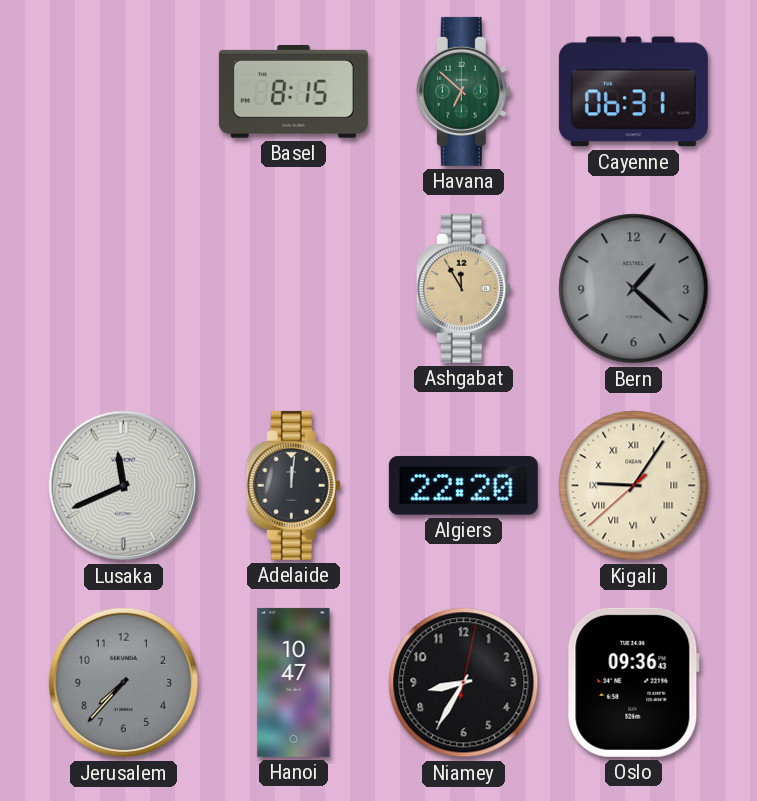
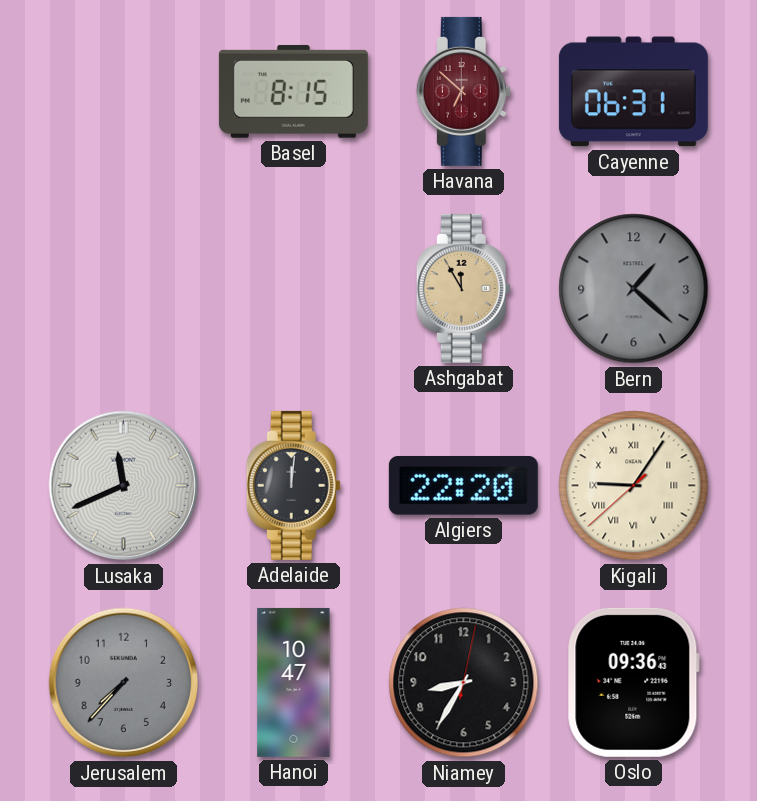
Havana dial: green -> burgundy
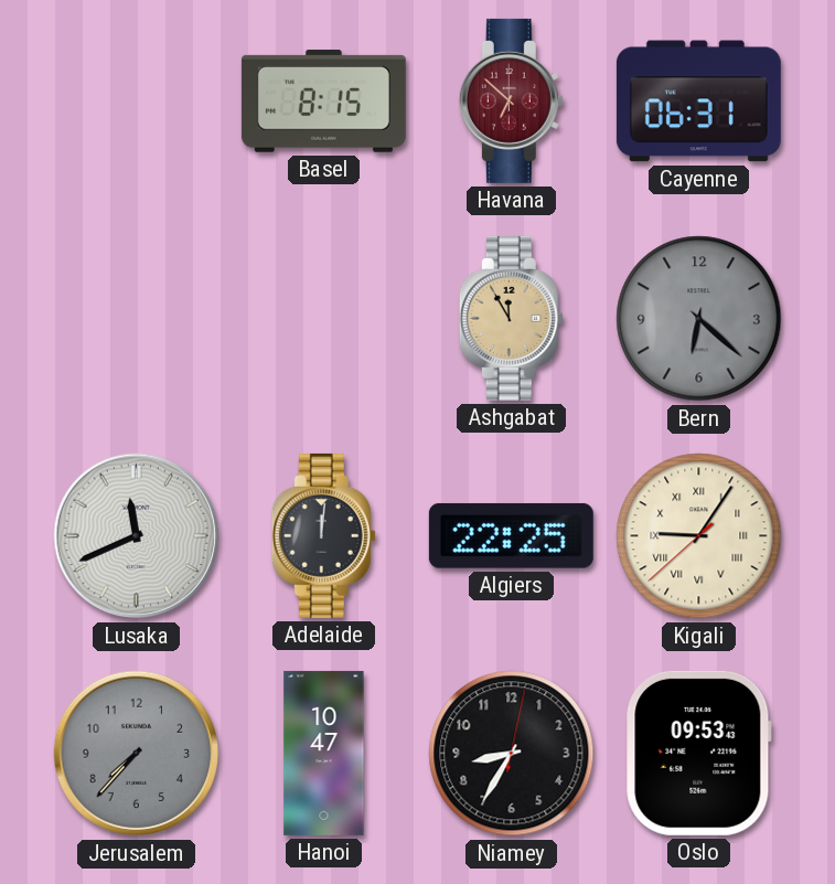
Bern: 1:22 -> 6:22
Algiers: 22:20 -> 22:25
Oslo: 09:36 -> 09:53
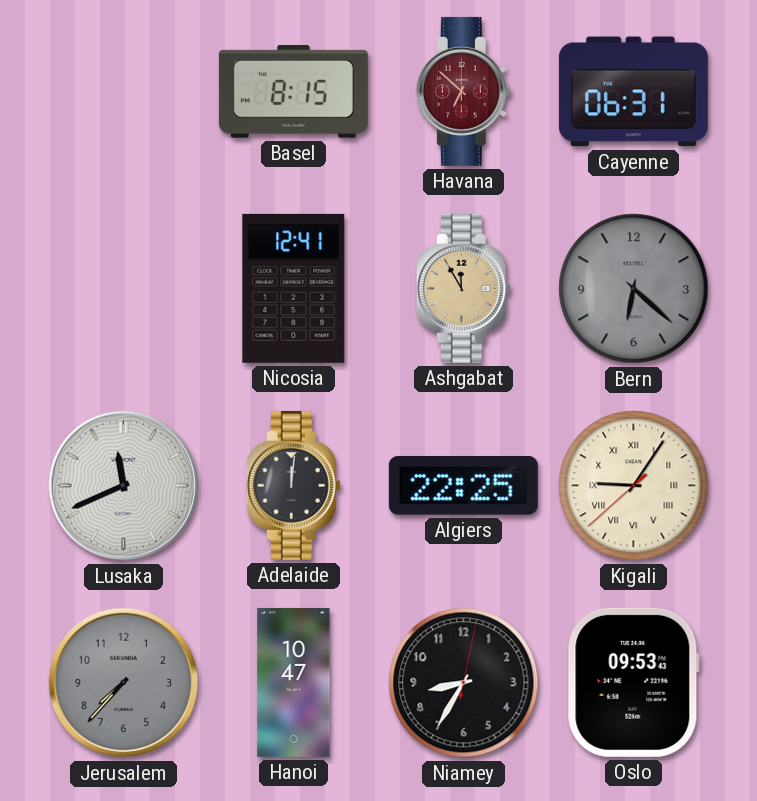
Nicosia: none -> 12:41
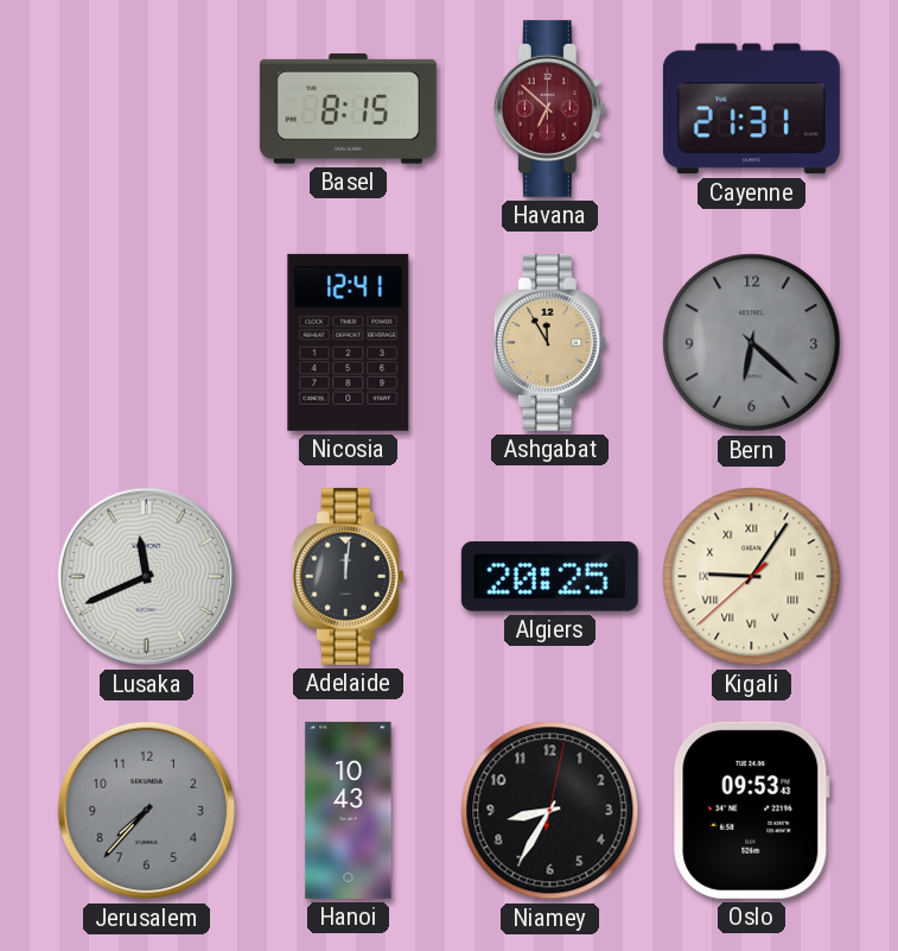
Cayenne: 06:31 -> 21:31
Algiers: 22:25 -> 20:25
Hanoi: 10:47 -> 10:43
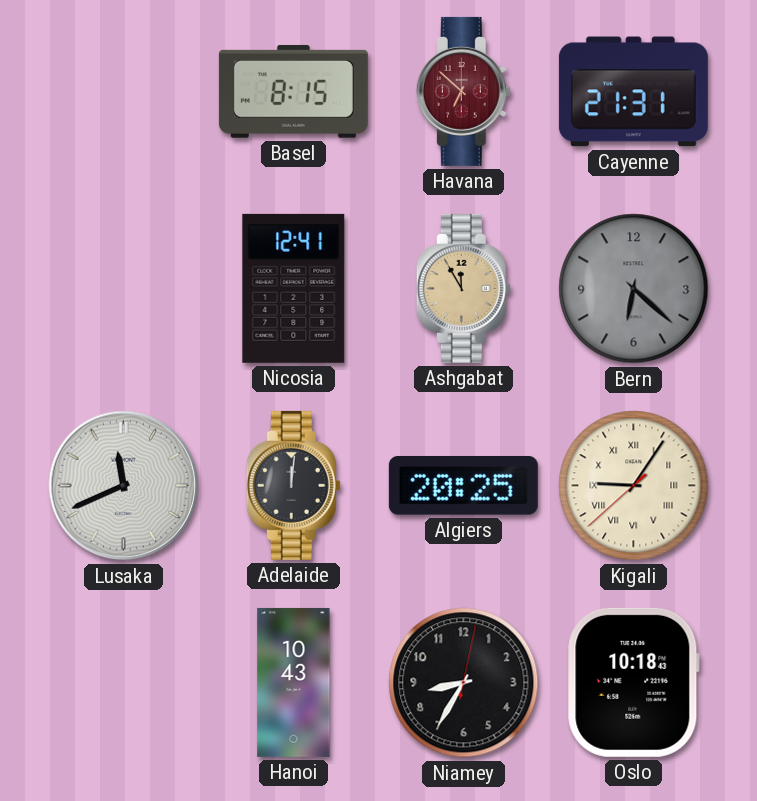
Jerusalem: 7:37 -> none
Oslo: 09:53 -> 10:18
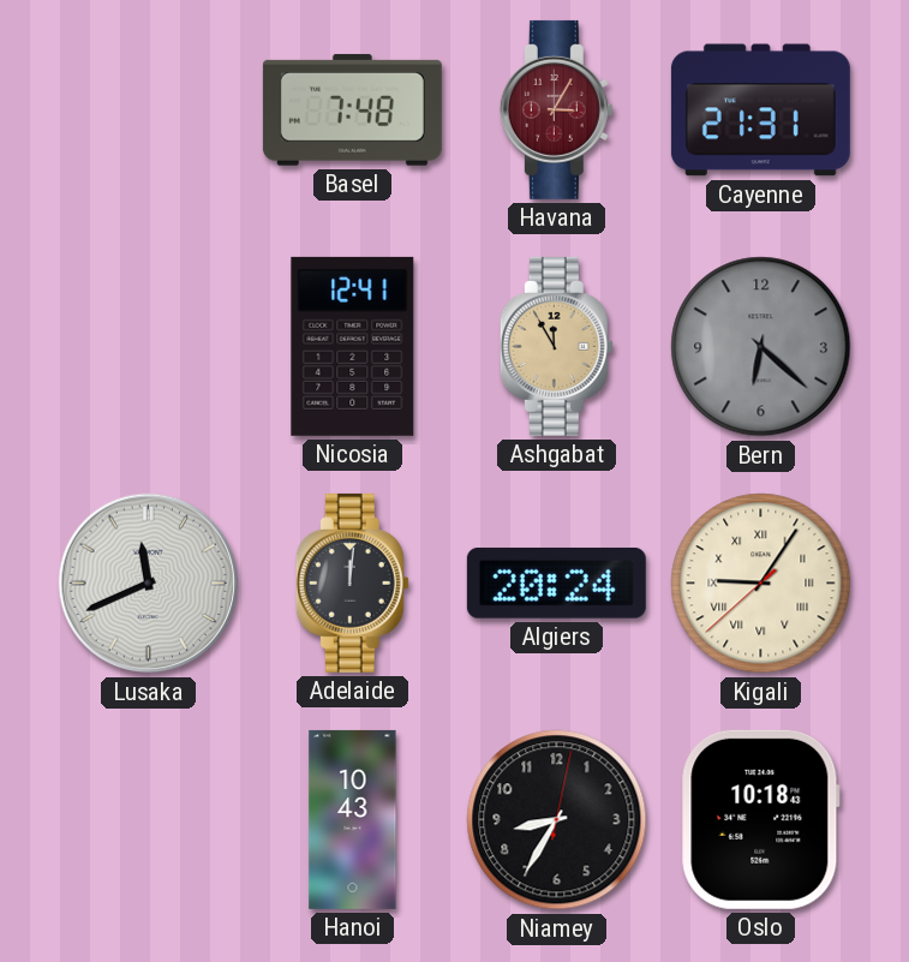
Basel: 8:15 -> 7:48
Havana: 6:52 -> 3:05
Algiers: 20:25 -> 20:24
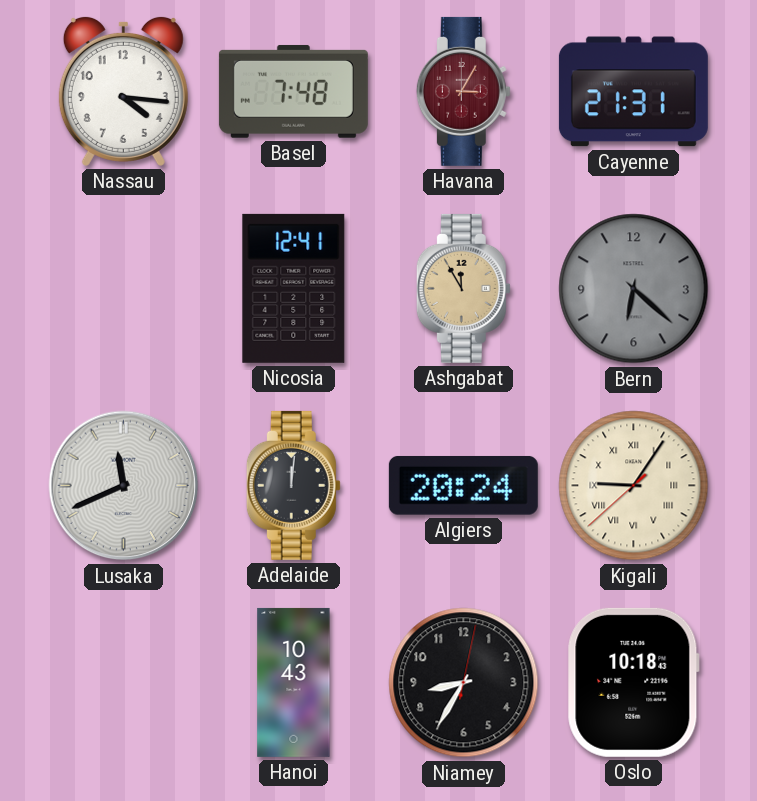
Nassau: none -> 4:16
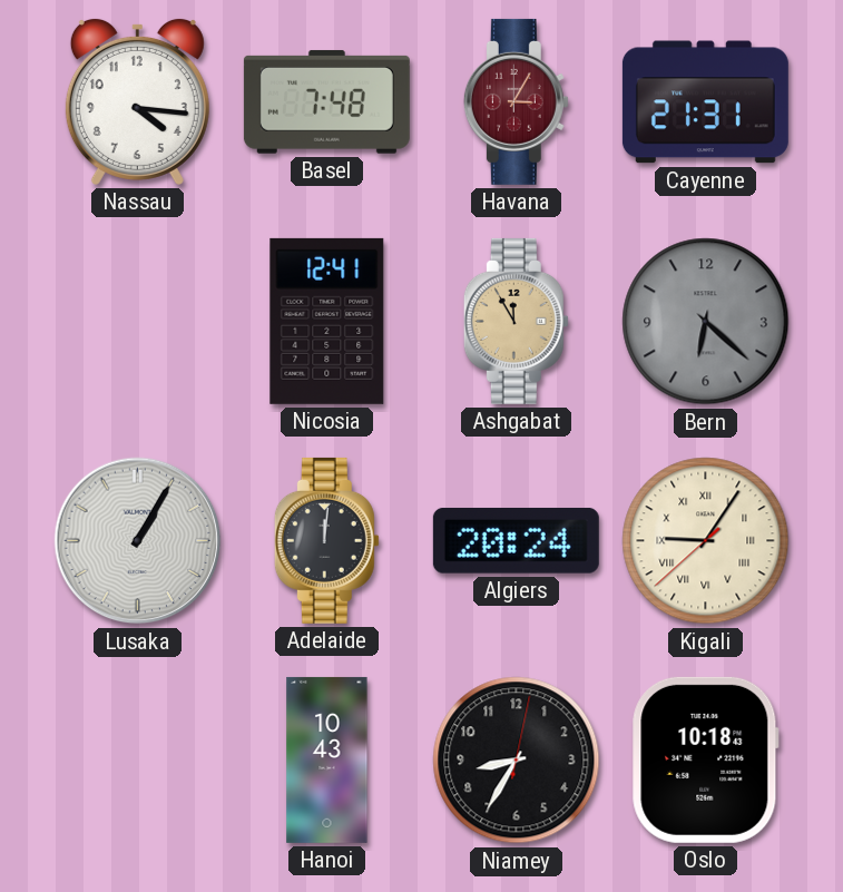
Lusaka: 11:41 -> 1:05
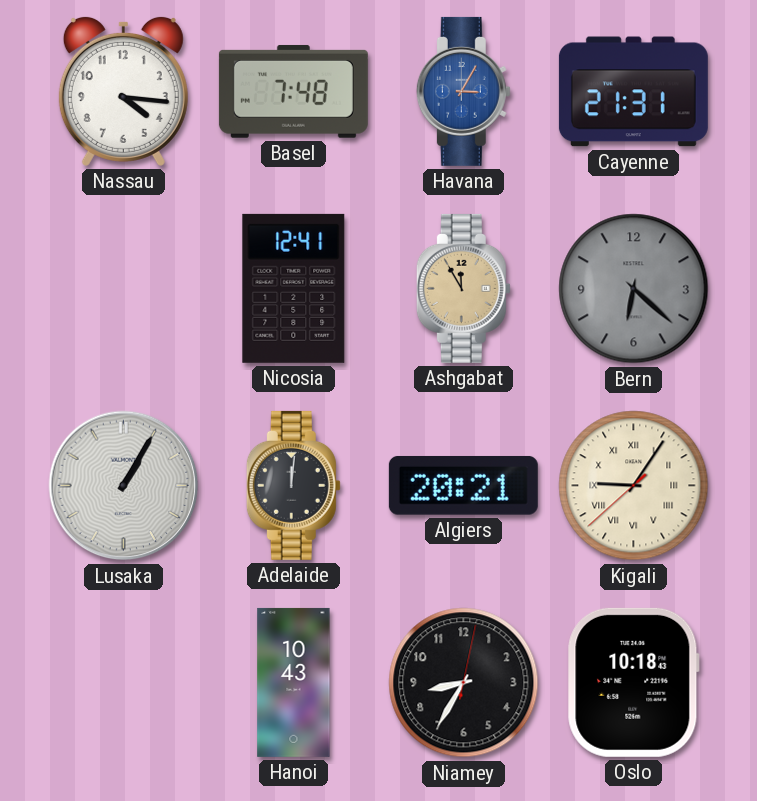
Havana dial: burgundy -> blue
Algiers: 20:24 -> 20:21
